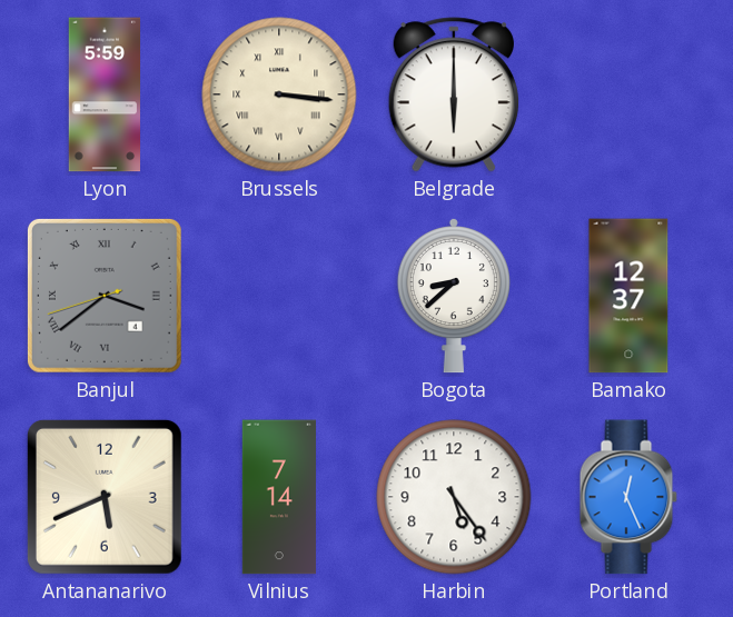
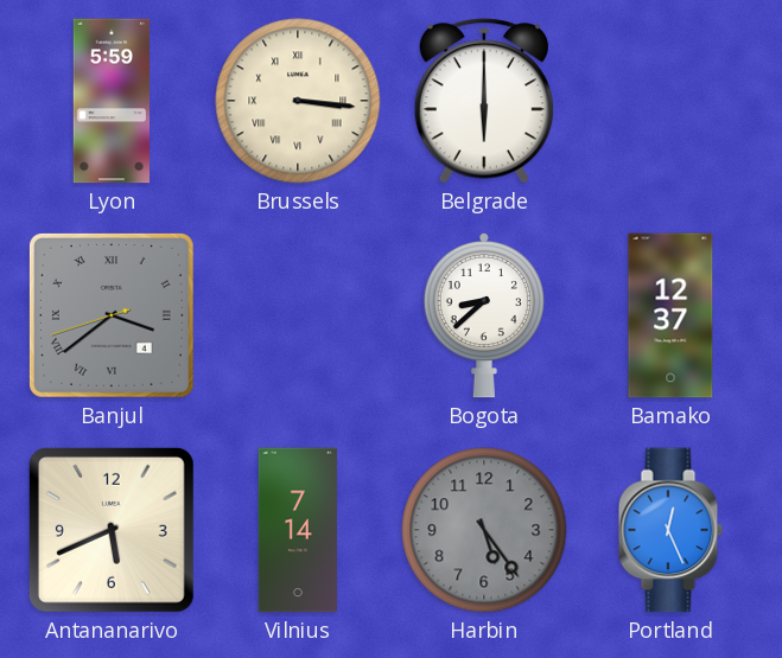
Harbin dial: white -> grey
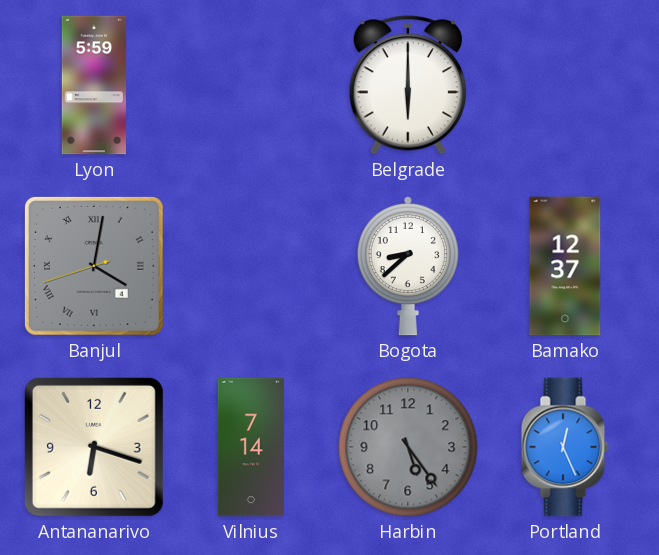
Brussels: 3:16 -> none
Banjul: 3:38 -> 4:01
Antananarivo: 5:41 -> 6:18
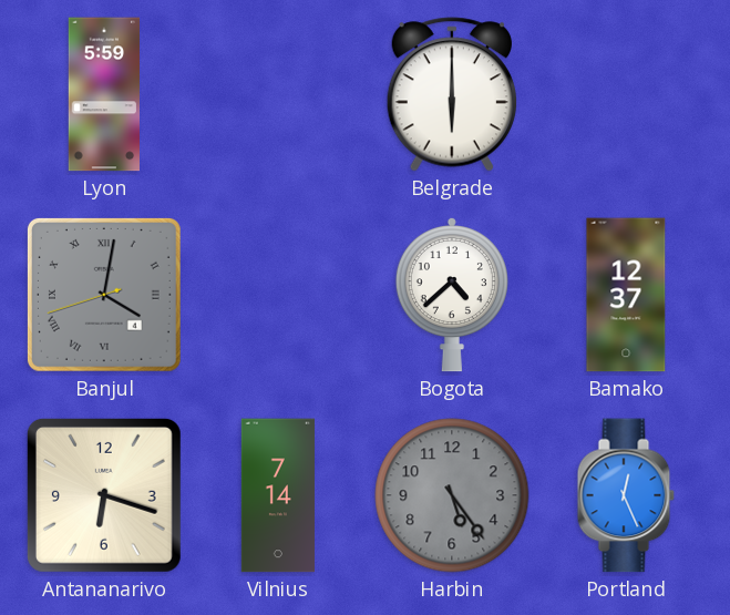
Bogota: 8:38 -> 4:38
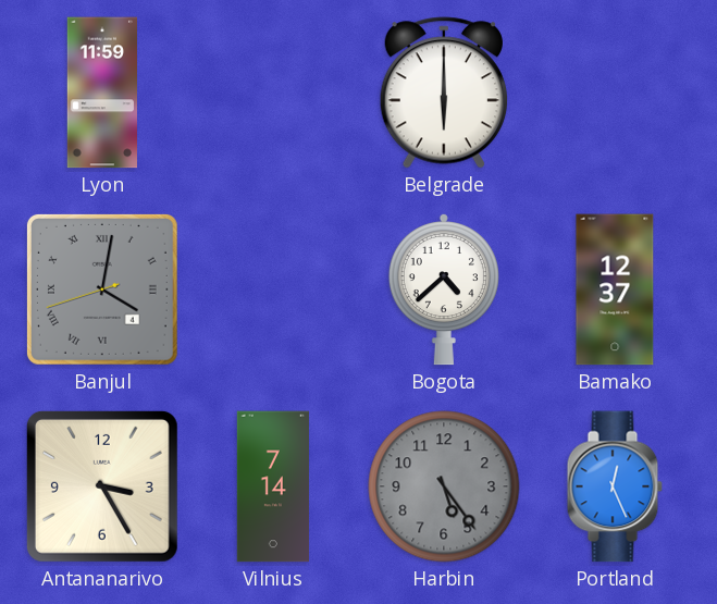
Lyon: 5:59 -> 11:59
Antananarivo: 6:18 -> 3:25
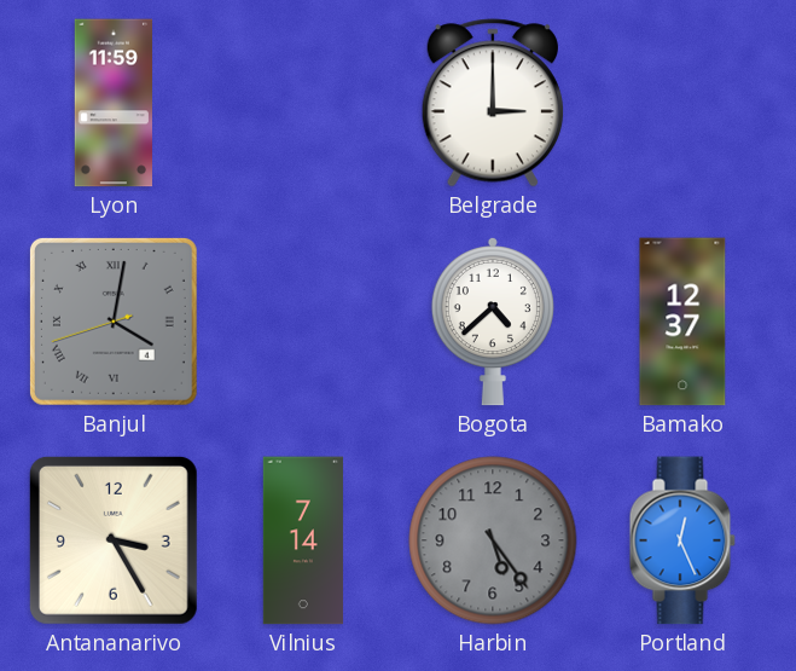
Belgrade: 6:00 -> 3:00
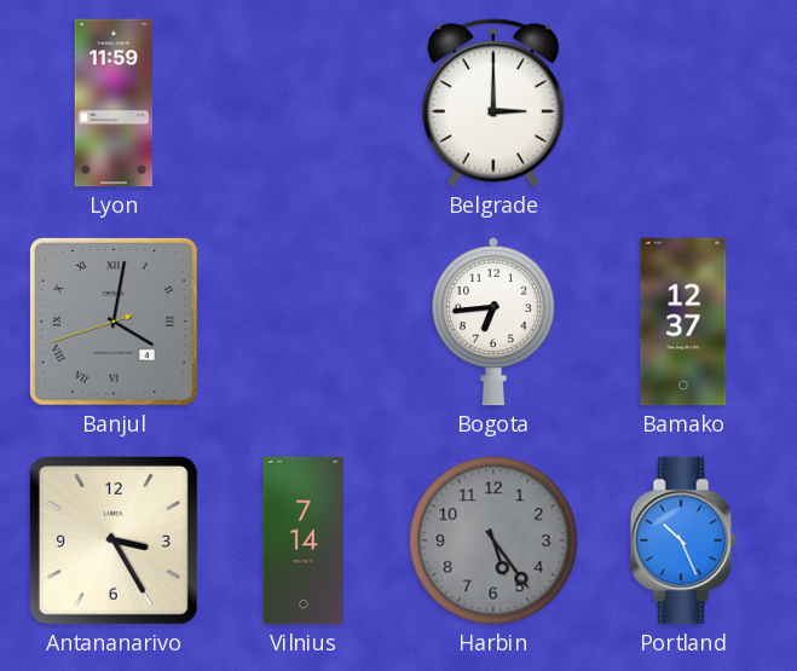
Bogota: 4:38 -> 6:44
Portland: 12:26 -> 10:26
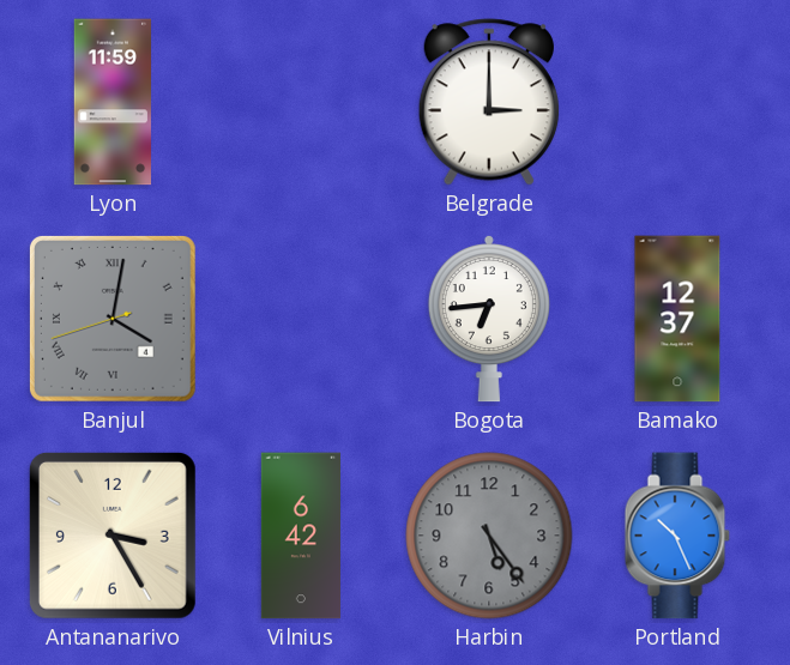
Vilnius: 7:14 -> 6:42
